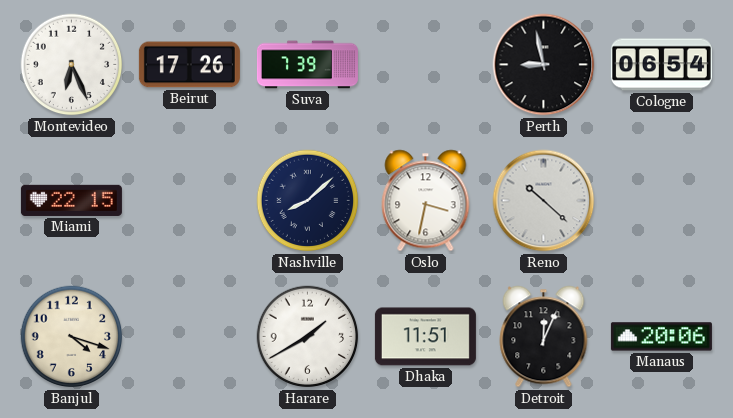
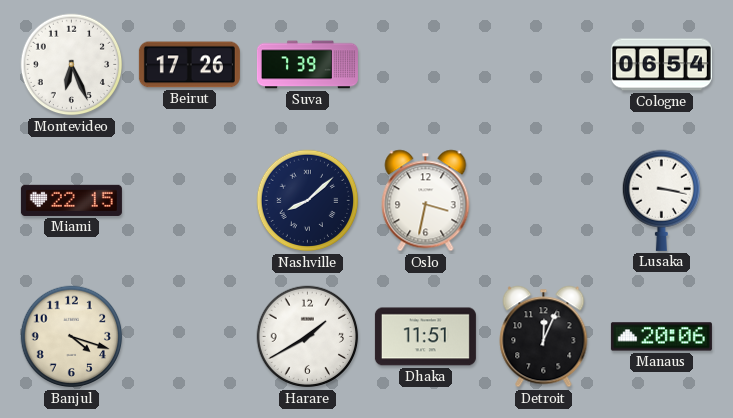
Perth: 8:58 -> none
Reno: 10:22 -> none
Lusaka: none -> 3:17
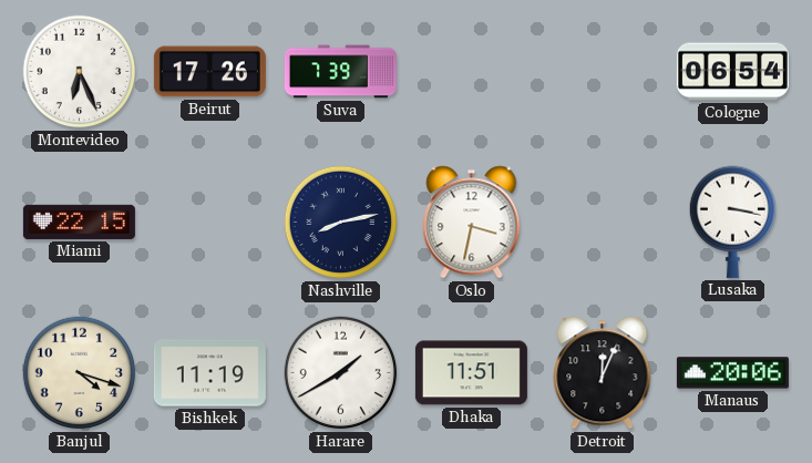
Nashville: 8:08 -> 8:13
Bishkek: none -> 11:19
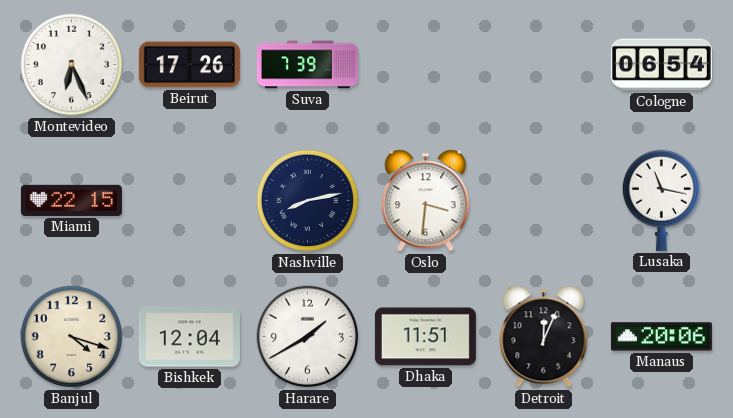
Oslo: 3:32 -> 3:31
Lusaka: 3:17 -> 11:17
Bishkek: 11:19 -> 12:04
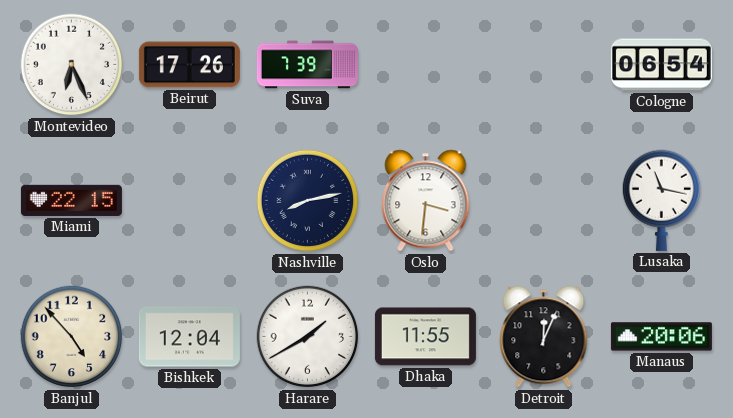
Banjul: 4:18 -> 4:53
Dhaka: 11:51 -> 11:55
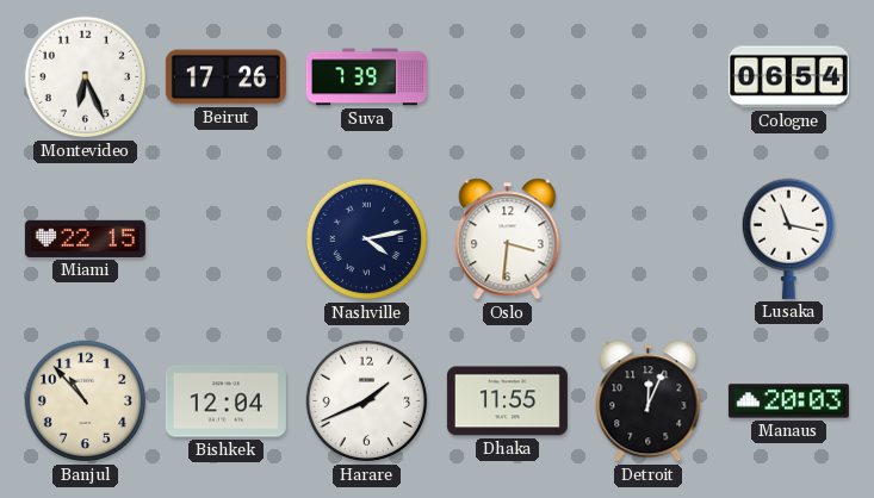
Nashville: 8:13 -> 4:13
Banjul: 4:53 -> 10:53
Harare: 1:40 -> 1:41
Manaus: 20:06 -> 20:03
